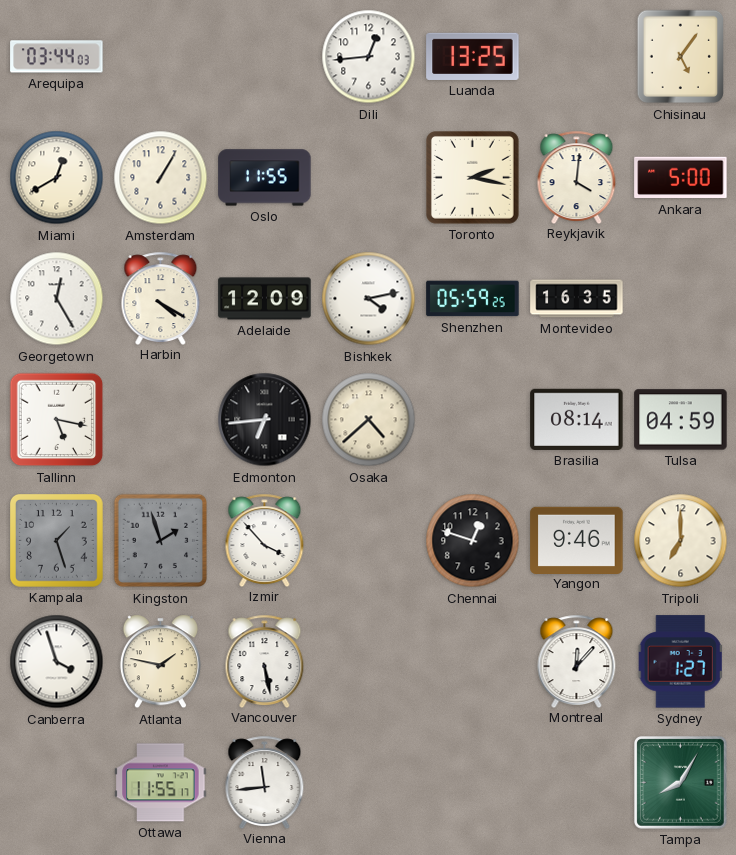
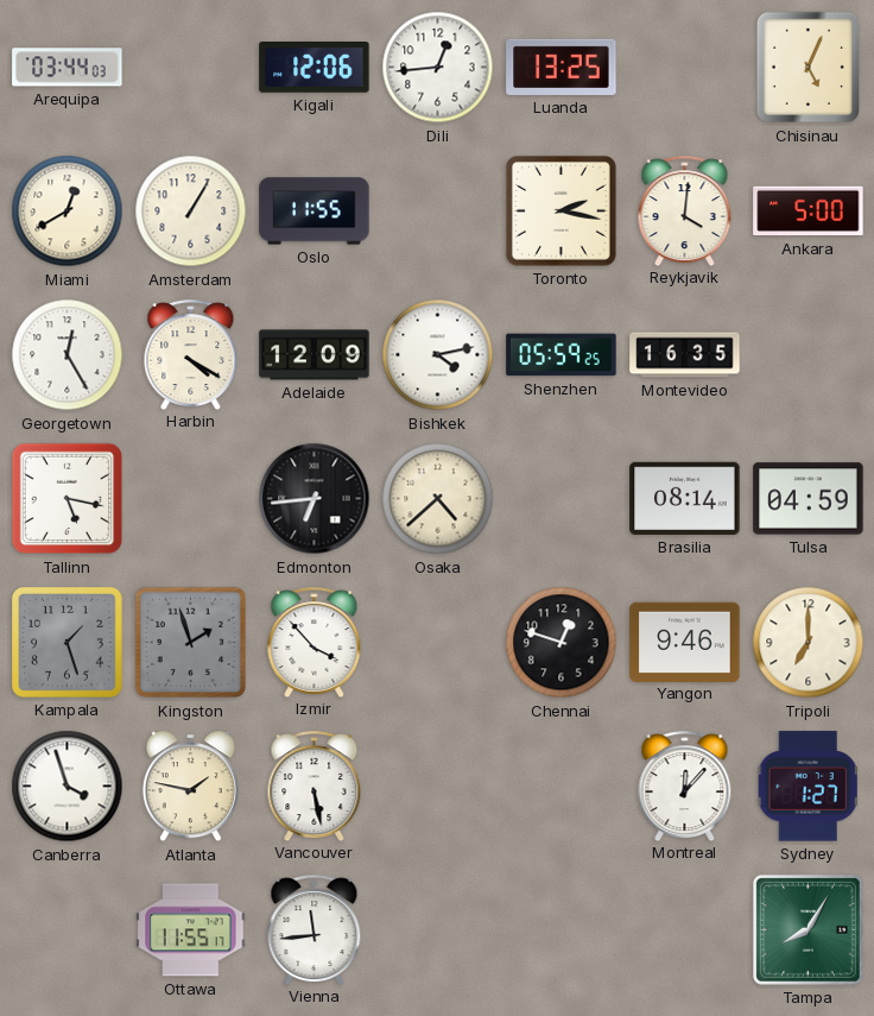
Kigali: none -> 12:06
Chisinau: 5:06 -> 5:04
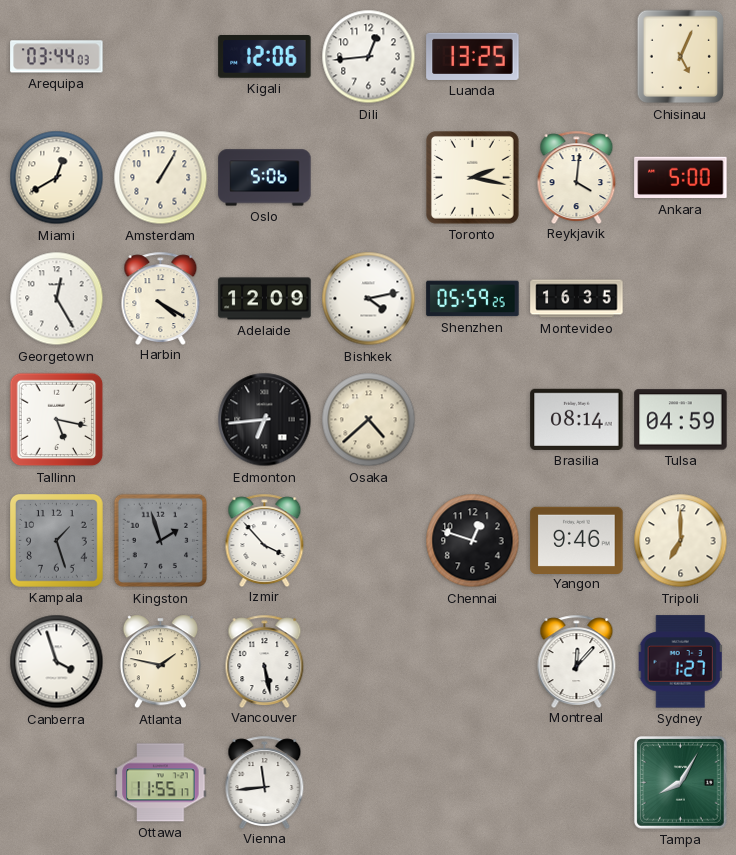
Oslo: 11:55 -> 5:06
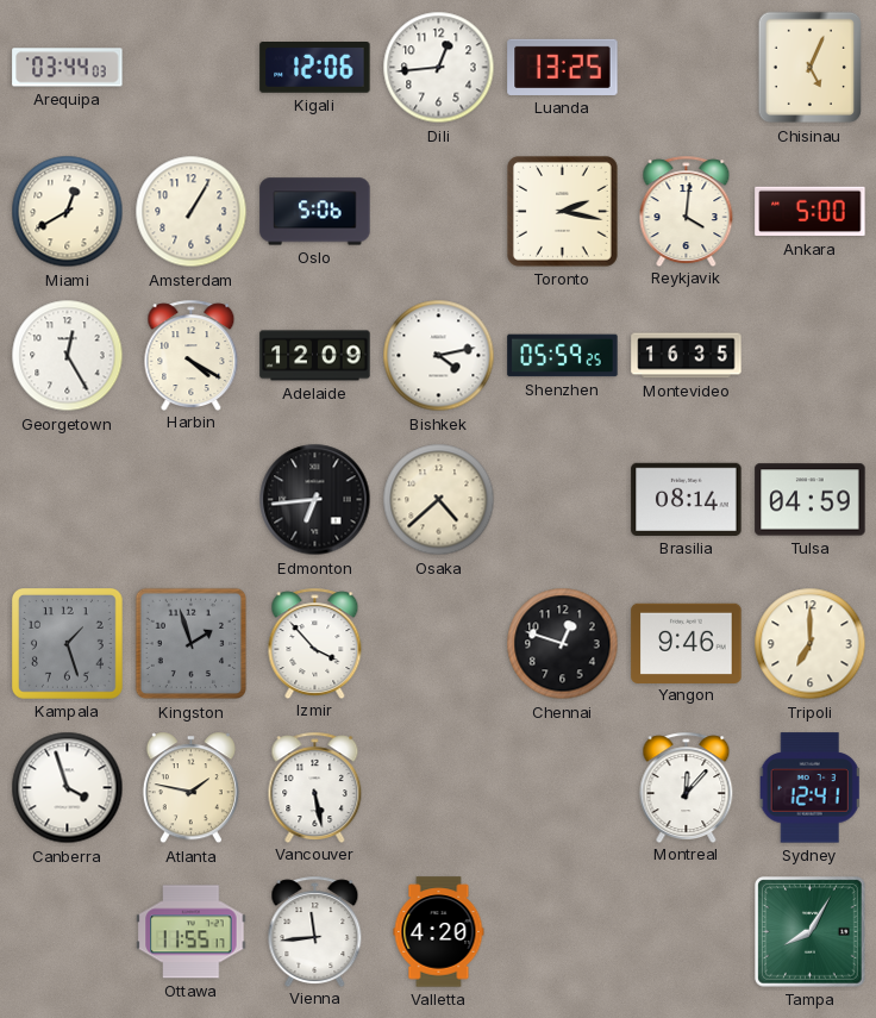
Tallinn: 5:17 -> none
Sydney: 1:27 -> 12:41
Valletta: none -> 4:20
